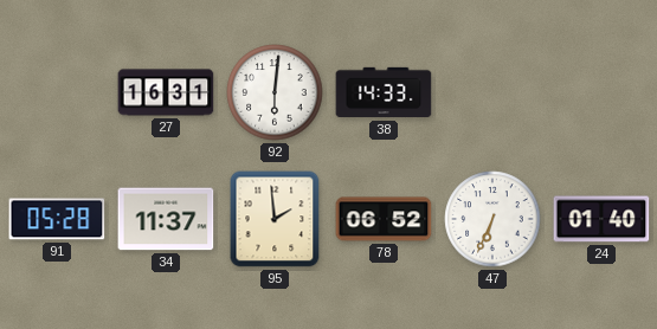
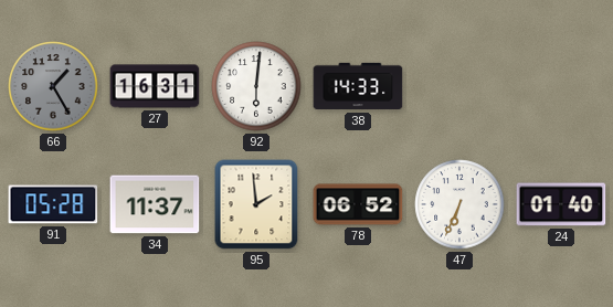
66: none -> 1:25
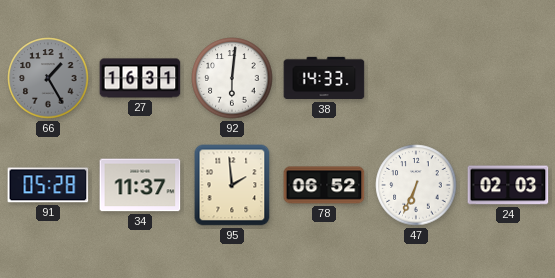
24: 01:40 -> 02:03
